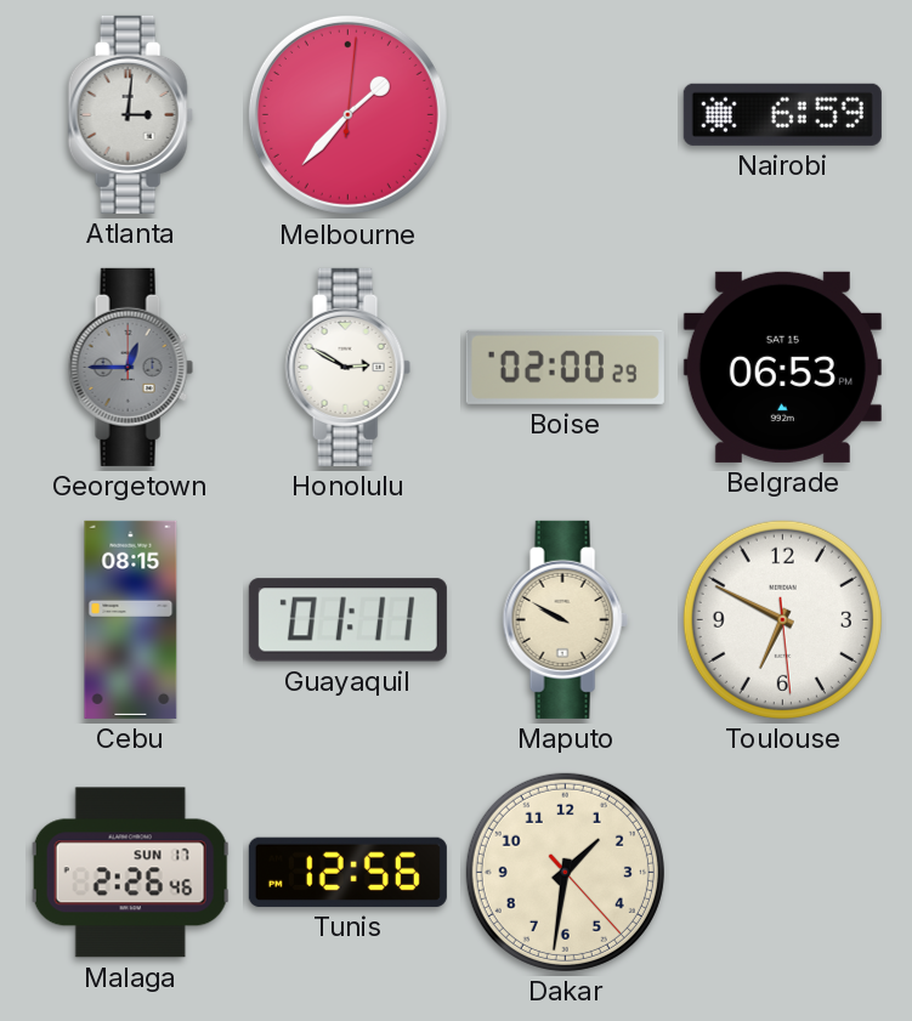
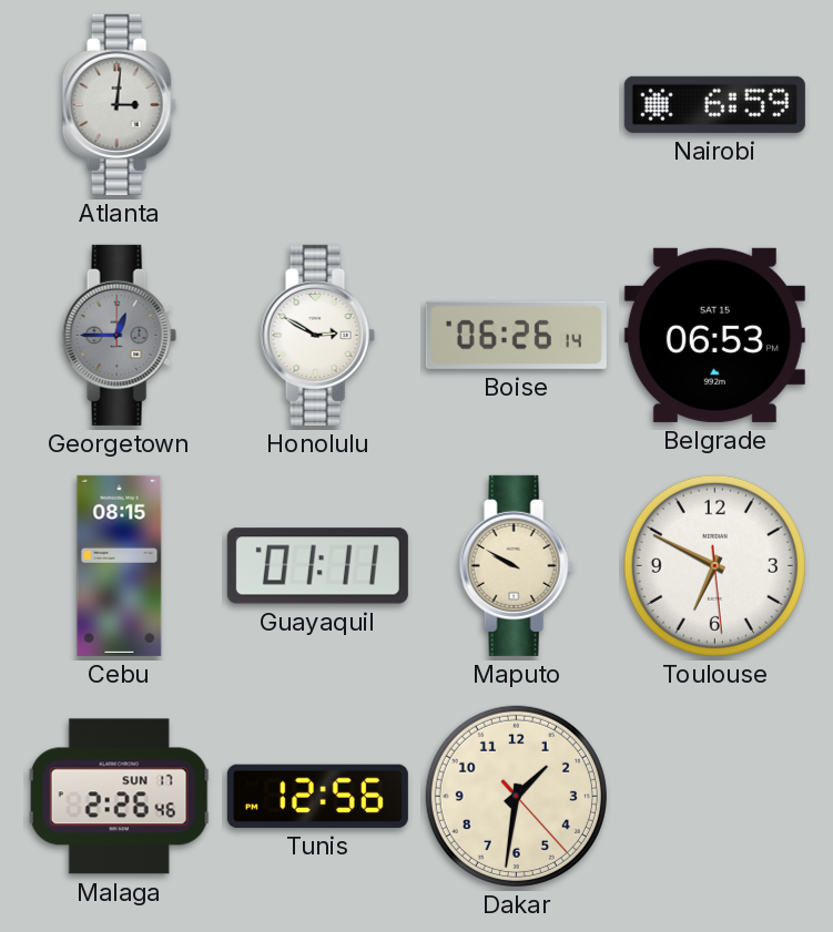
Melbourne: 1:37 -> none
Boise: 02:00 -> 06:26
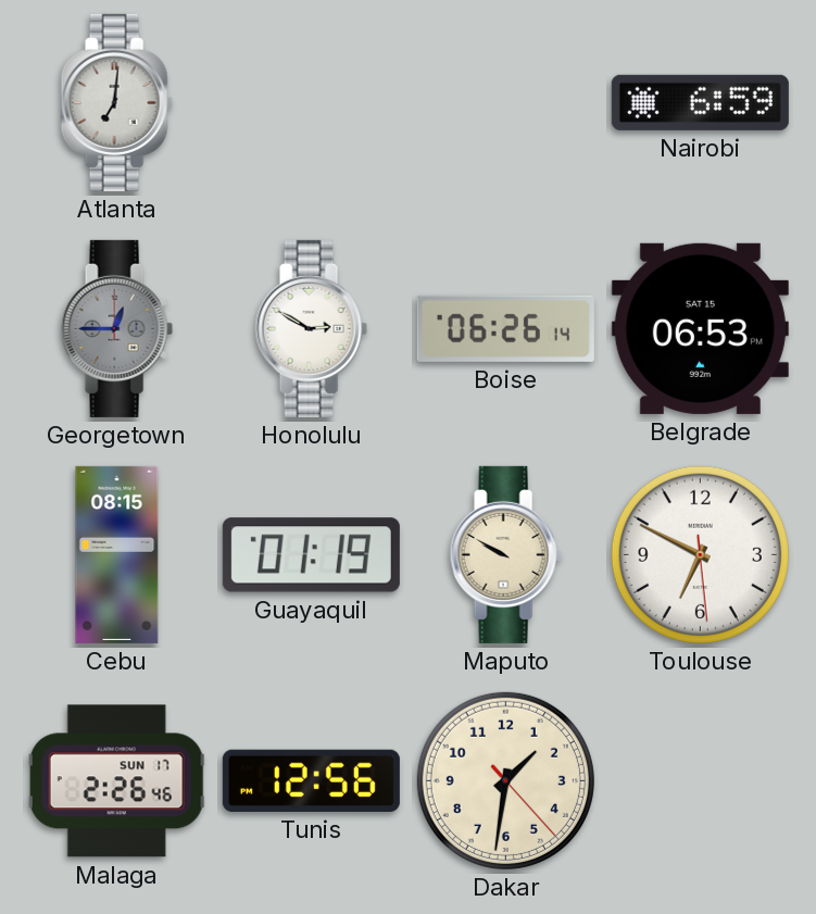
Atlanta: 3:01 -> 7:01
Guayaquil: 01:11 -> 01:19
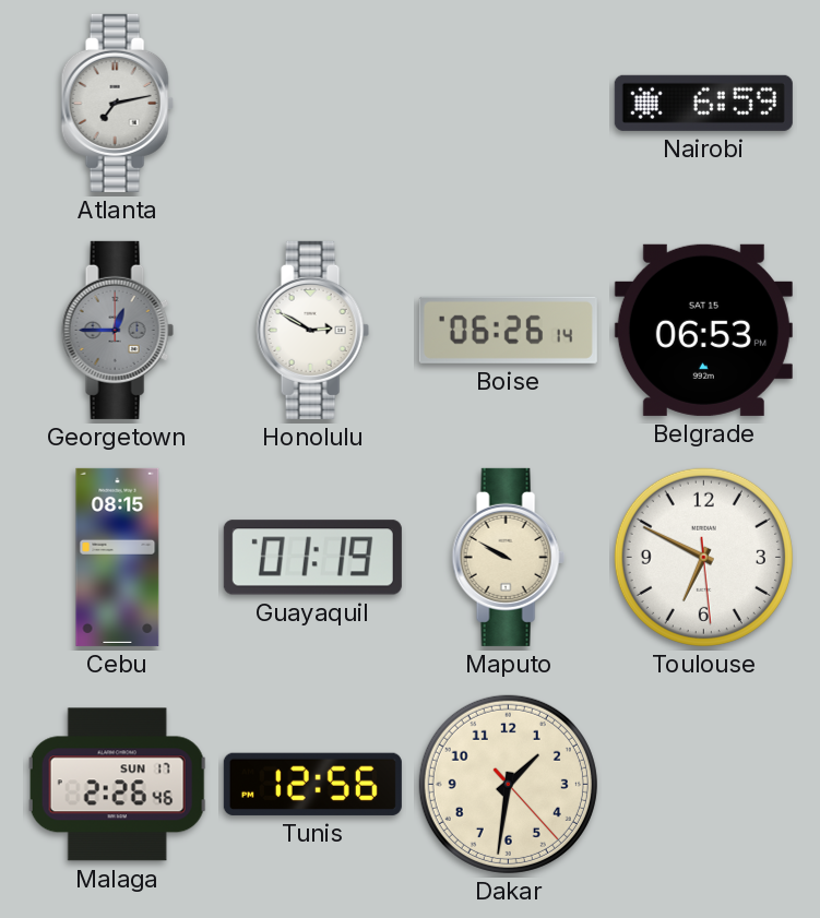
Atlanta: 7:01 -> 7:13
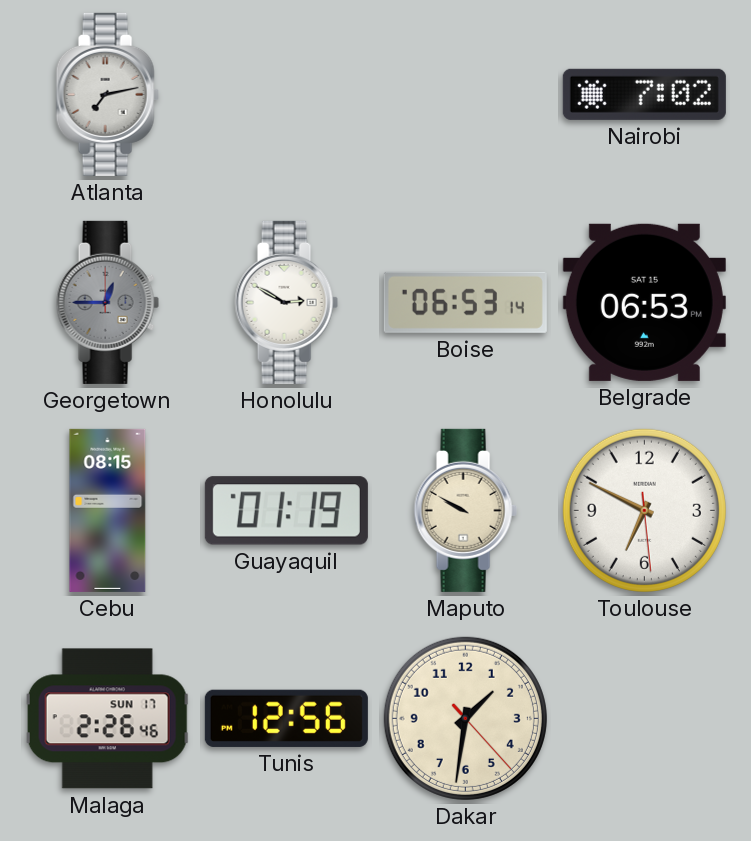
Nairobi: 6:59 -> 7:02
Boise: 06:26 -> 06:53
